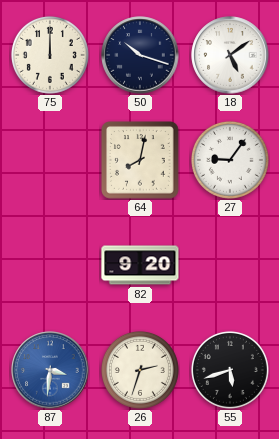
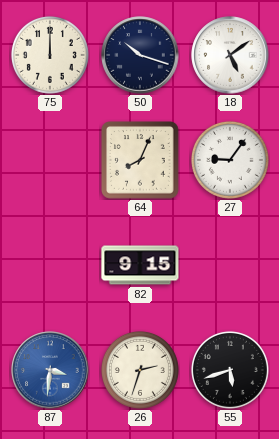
64: 8:02 -> 8:04
82: 9:20 -> 9:15
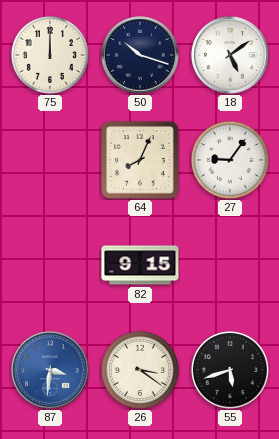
26: 2:33 -> 3:21
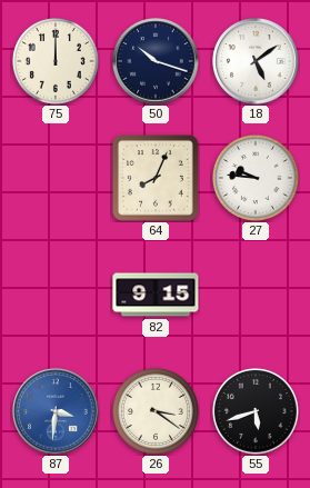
27: 9:06 -> 9:46
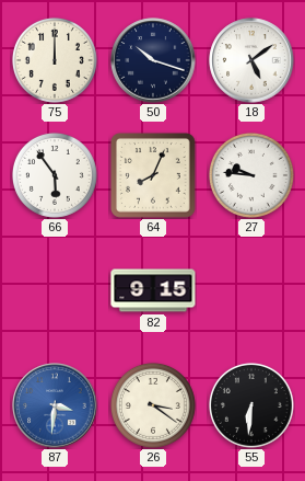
66: none -> 5:54
55: 5:42 -> 6:31
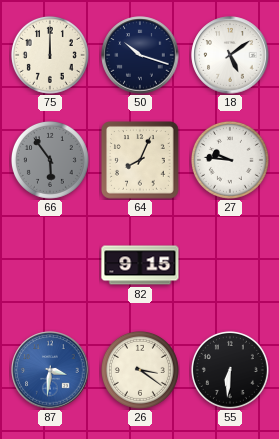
66 dial: white -> grey
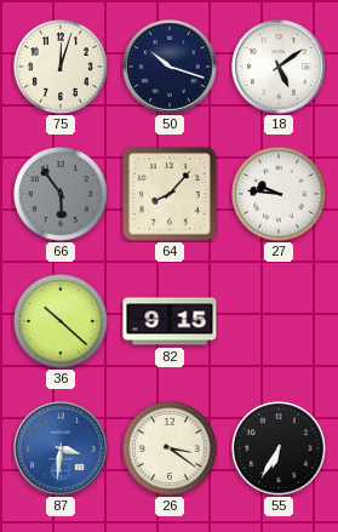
75: 12:00 -> 12:03
64: 8:04 -> 8:07
36: none -> 10:22
55: 6:31 -> 6:35
